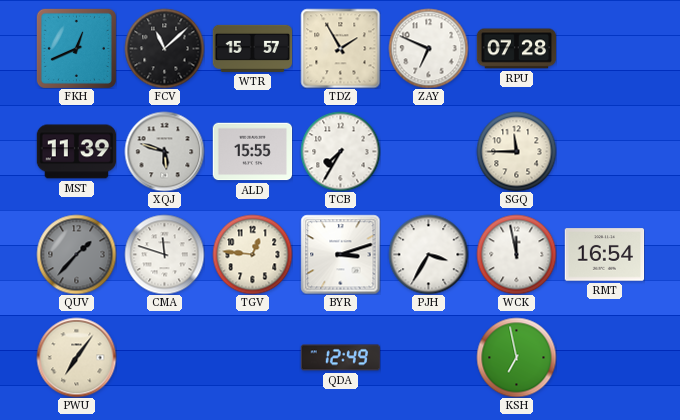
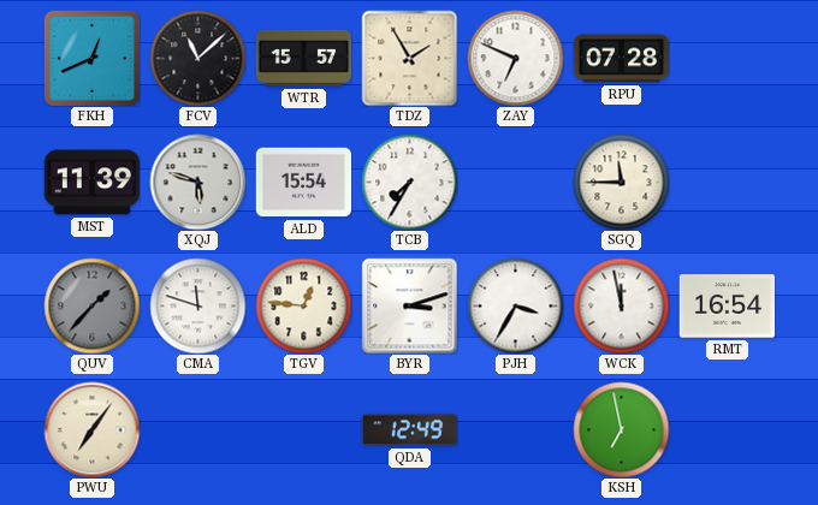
ALD: 15:55 -> 15:54
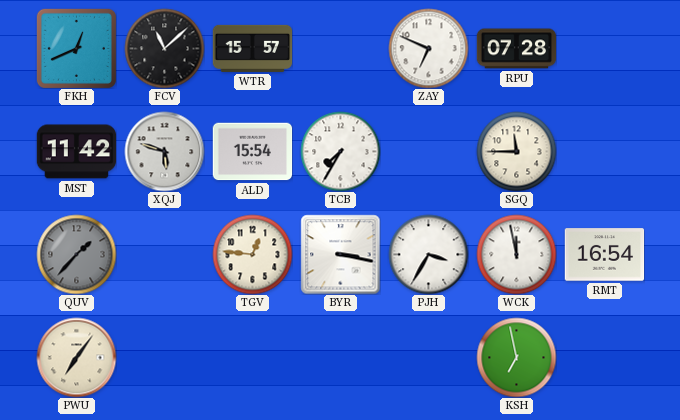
TDZ: 1:55 -> none
MST: 11:39 -> 11:42
CMA: 11:48 -> none
BYR: 3:12 -> 3:17
QDA: 12:49 -> none
